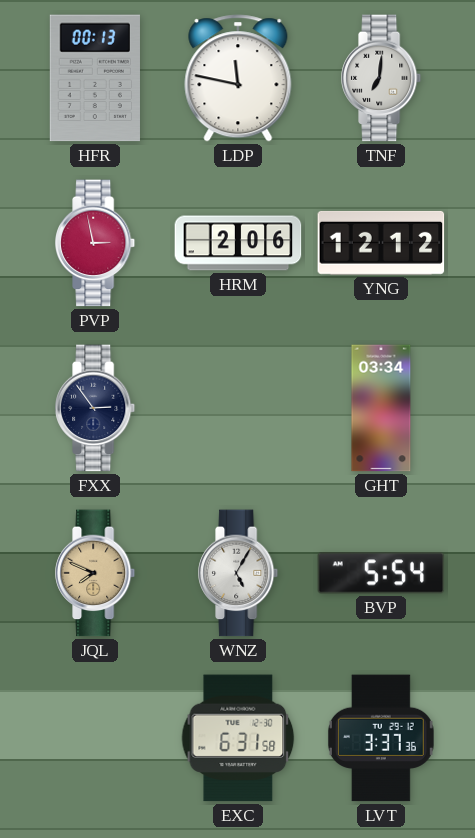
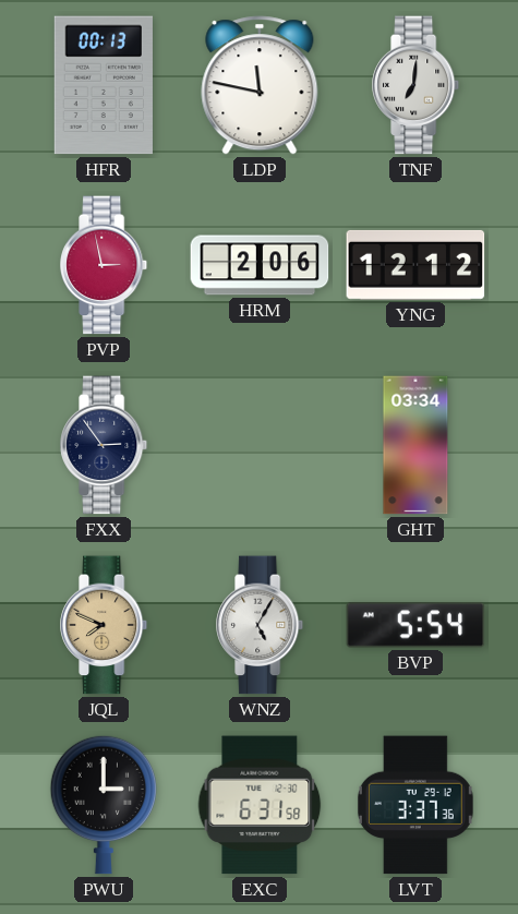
PWU: none -> 3:00
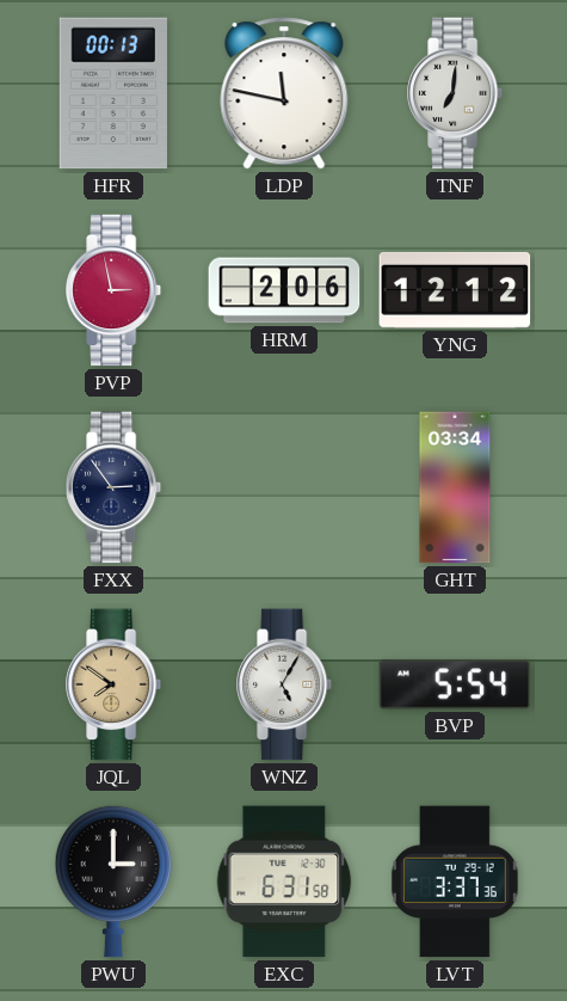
JQL: 7:49 -> 7:51
